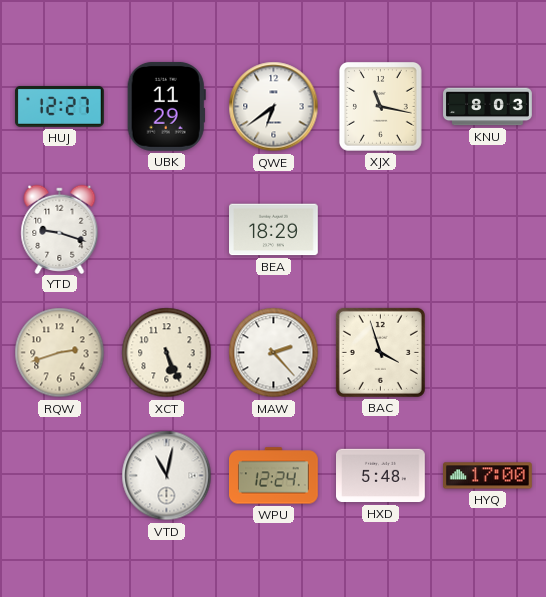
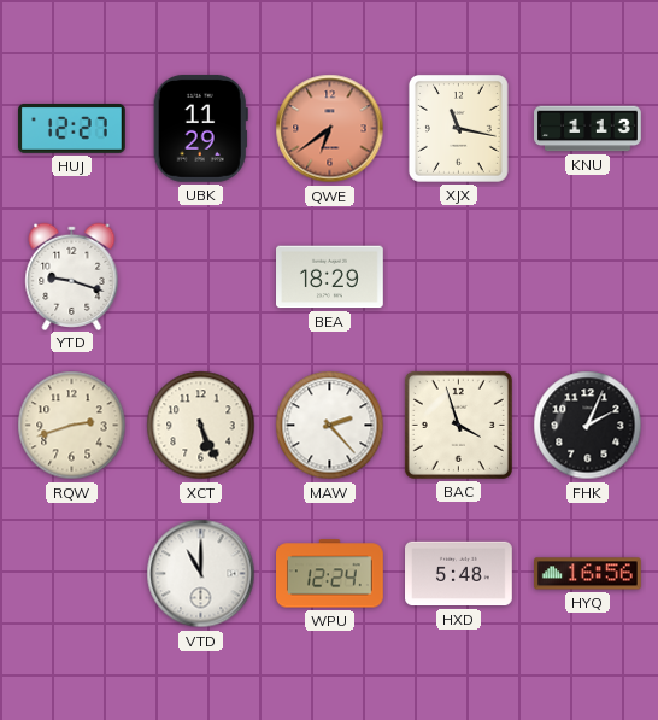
QWE dial: white -> salmon
KNU: 8:03 -> 1:13
FHK: none -> 2:04
VTD: 11:02 -> 11:00
HYQ: 17:00 -> 16:56
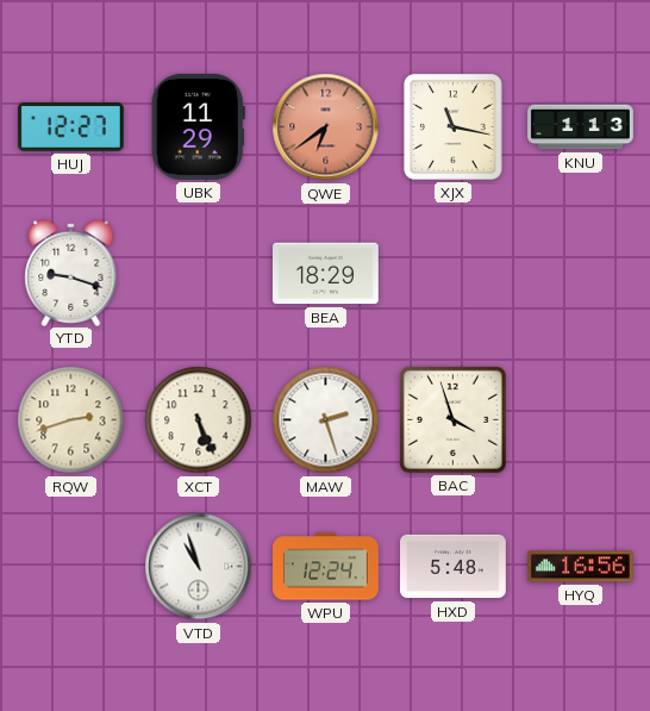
MAW: 2:23 -> 2:27
FHK: 2:04 -> none
VTD: 11:00 -> 10:57
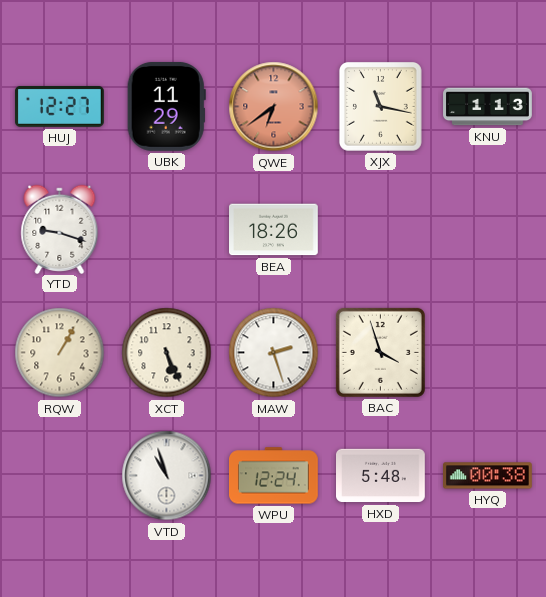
BEA: 18:29 -> 18:26
RQW: 2:42 -> 1:05
HYQ: 16:56 -> 00:38
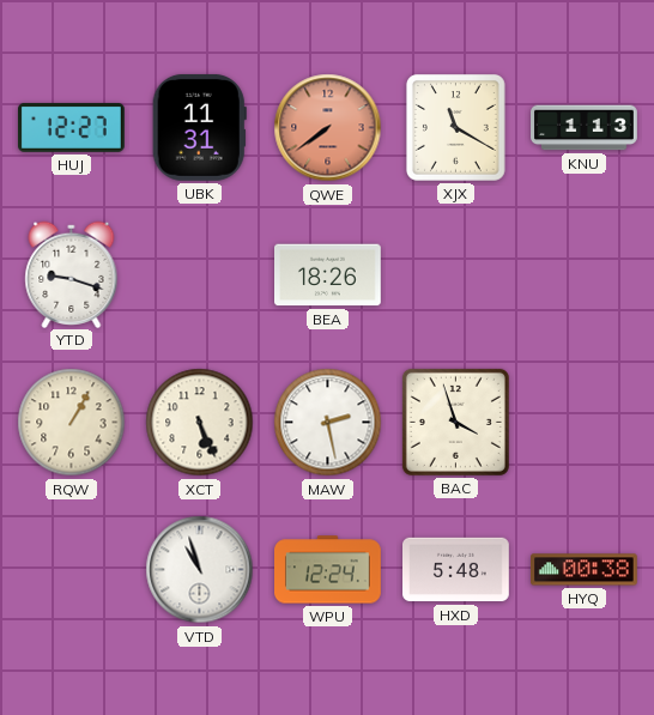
UBK: 11:29 -> 11:31
QWE: 6:39 -> 7:39
XJX: 11:17 -> 11:20
MAW: 2:27 -> 2:28
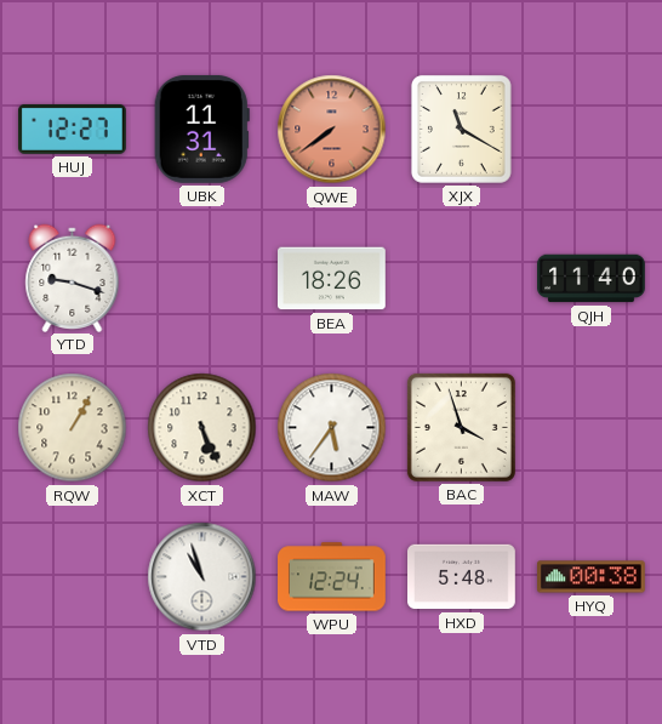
KNU: 1:13 -> none
QJH: none -> 11:40
MAW: 2:28 -> 5:36
